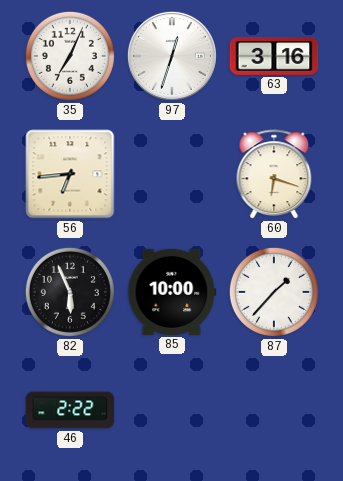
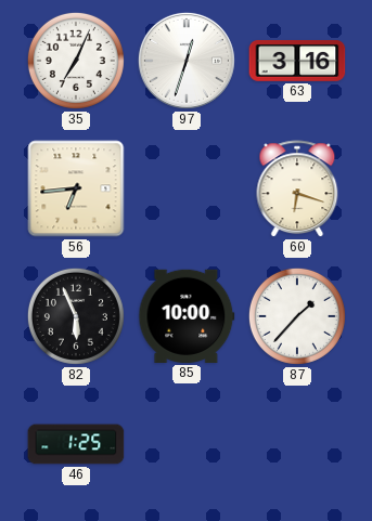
46: 2:22 -> 1:25
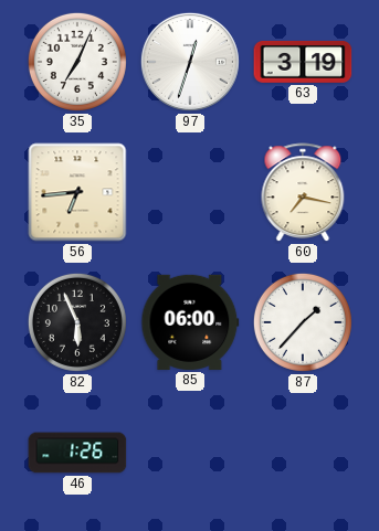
63: 3:16 -> 3:19
60: 6:18 -> 7:17
85: 10:00 -> 06:00
46: 1:25 -> 1:26
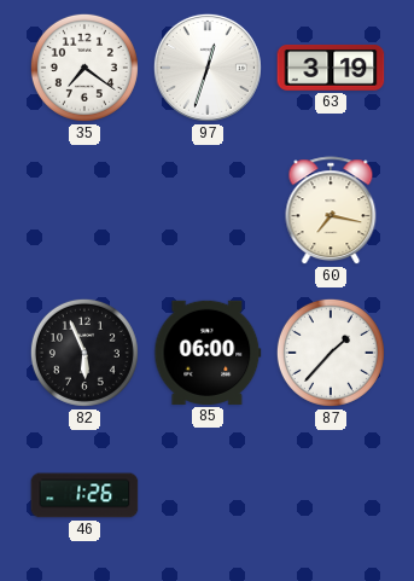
35: 7:04 -> 7:21
56: 6:44 -> none
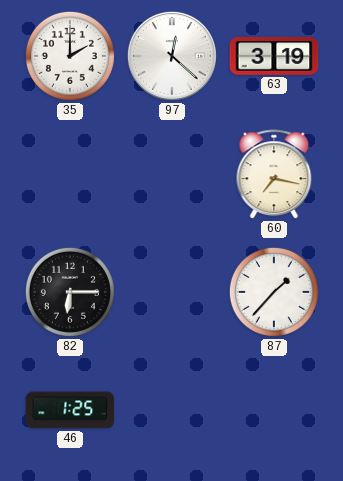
35: 7:21 -> 2:00
97: 12:33 -> 12:22
82: 5:56 -> 6:15
85: 06:00 -> none
46: 1:26 -> 1:25
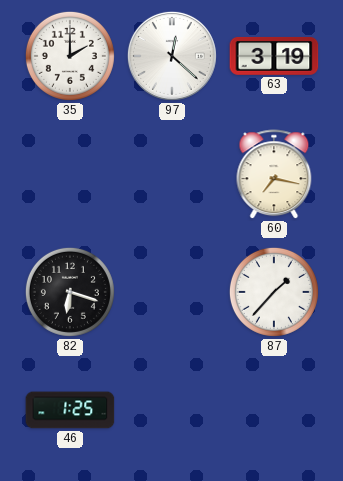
82: 6:15 -> 6:18
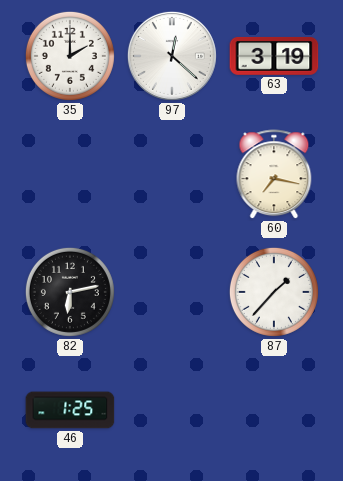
82: 6:18 -> 6:13
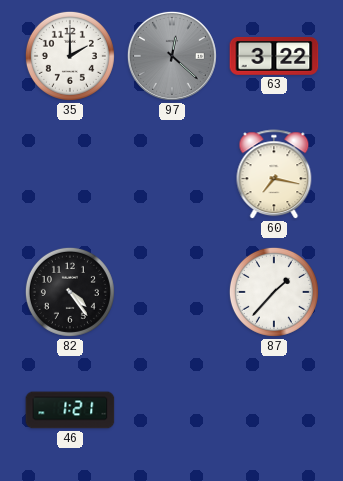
97 dial: white -> grey
63: 3:19 -> 3:22
82: 6:13 -> 4:24
46: 1:25 -> 1:21
